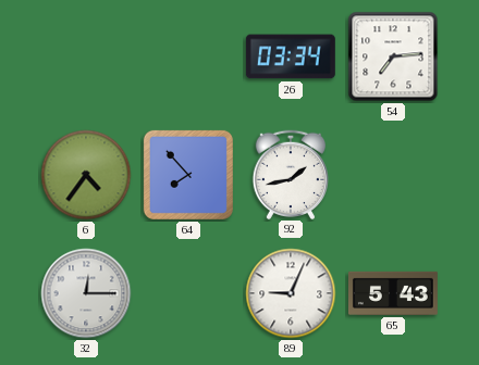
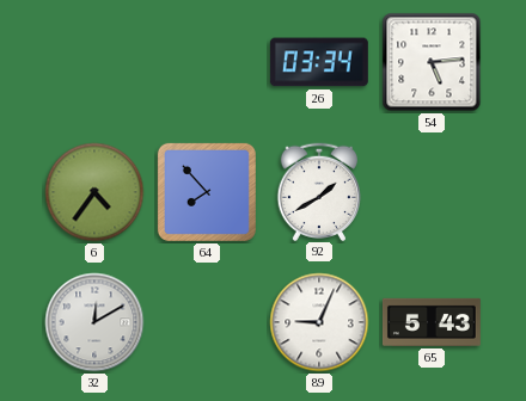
54: 7:14 -> 5:14
92: 1:43 -> 1:40
32: 12:15 -> 12:10
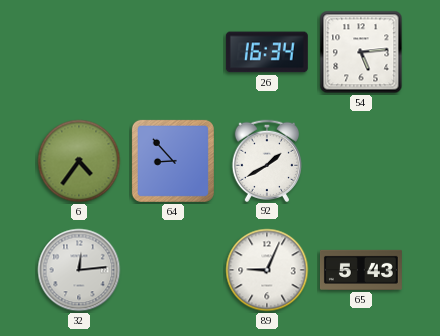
26: 03:34 -> 16:34
64: 7:53 -> 8:53
32: 12:10 -> 12:14
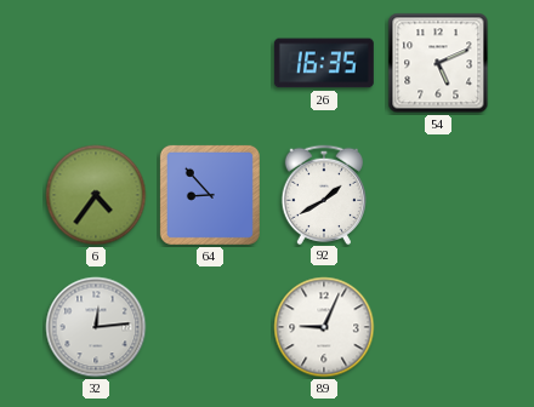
26: 16:34 -> 16:35
54: 5:14 -> 5:11
65: 5:43 -> none
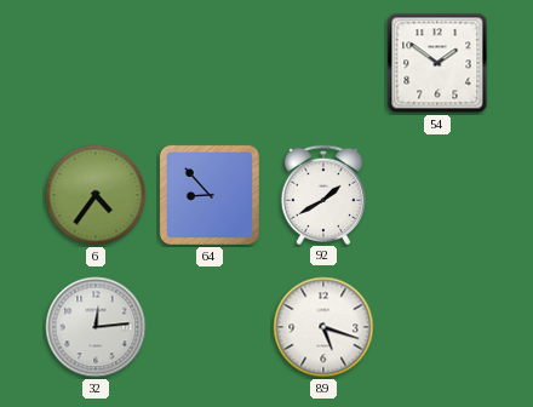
26: 16:35 -> none
54: 5:11 -> 1:51
89: 9:04 -> 5:18
